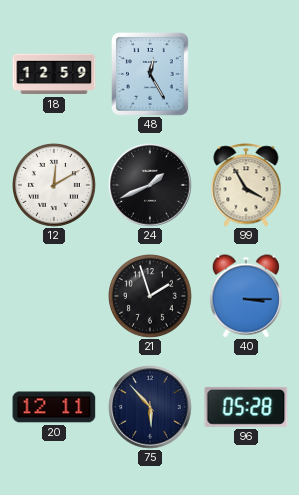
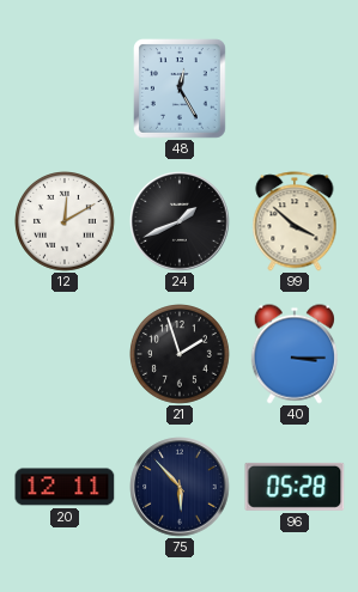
18: 12:59 -> none
99: 3:55 -> 3:52
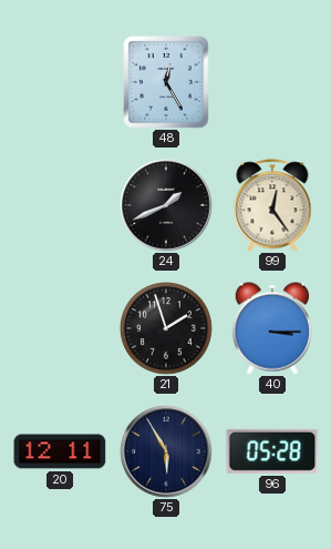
12: 12:10 -> none
99: 3:52 -> 12:24
75: 5:53 -> 5:55
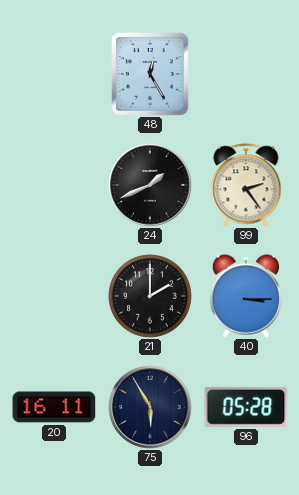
99: 12:24 -> 2:24
21: 1:57 -> 2:00
20: 12:11 -> 16:11
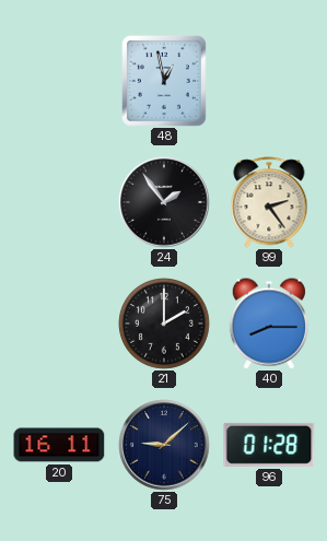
48: 12:25 -> 12:58
24: 1:41 -> 1:54
40: 3:15 -> 8:15
75: 5:55 -> 9:08
96: 05:28 -> 01:28
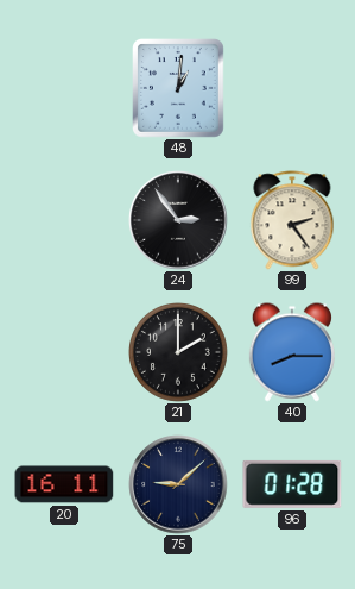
48: 12:58 -> 1:01
24: 1:54 -> 2:54
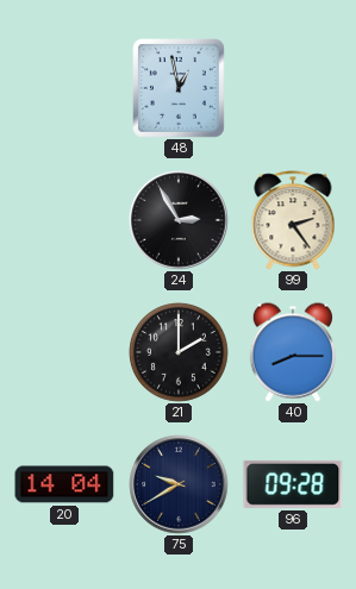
48: 1:01 -> 12:58
24: 2:54 -> 2:55
20: 16:11 -> 14:04
75: 9:08 -> 9:40
96: 01:28 -> 09:28
